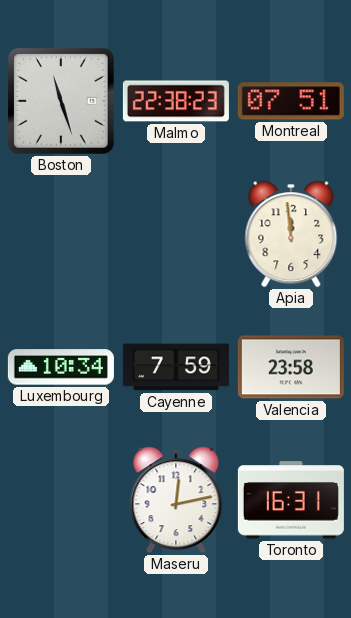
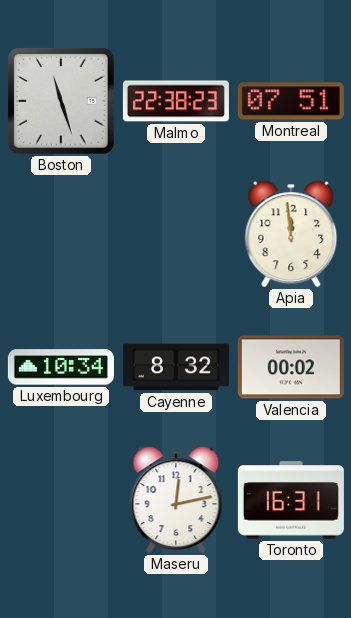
Cayenne: 7:59 -> 8:32
Valencia: 23:58 -> 00:02
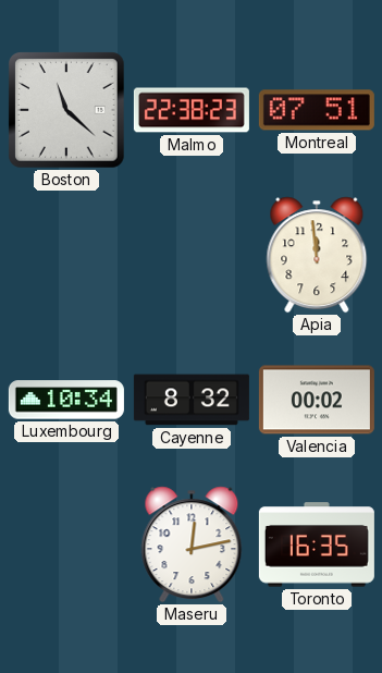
Boston: 11:27 -> 11:22
Toronto: 16:31 -> 16:35
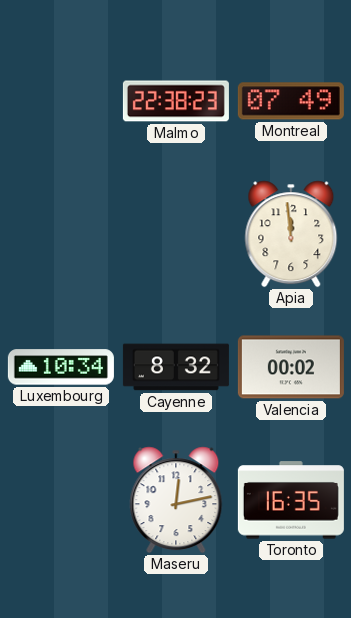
Boston: 11:22 -> none
Montreal: 07:51 -> 07:49
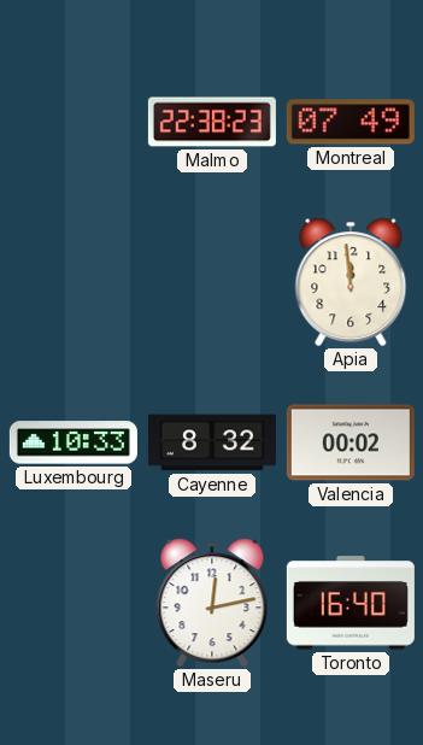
Luxembourg: 10:34 -> 10:33
Toronto: 16:35 -> 16:40
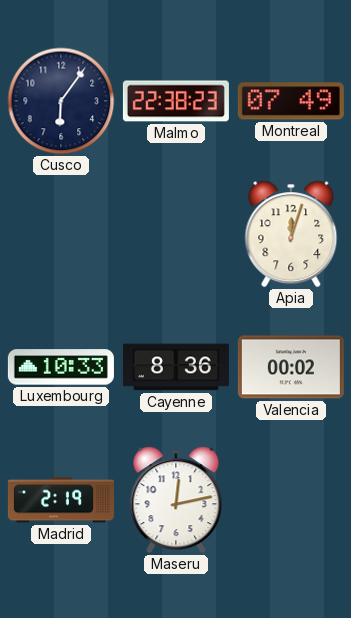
Cusco: none -> 6:06
Apia: 11:59 -> 12:03
Cayenne: 8:32 -> 8:36
Madrid: none -> 2:19
Toronto: 16:40 -> none
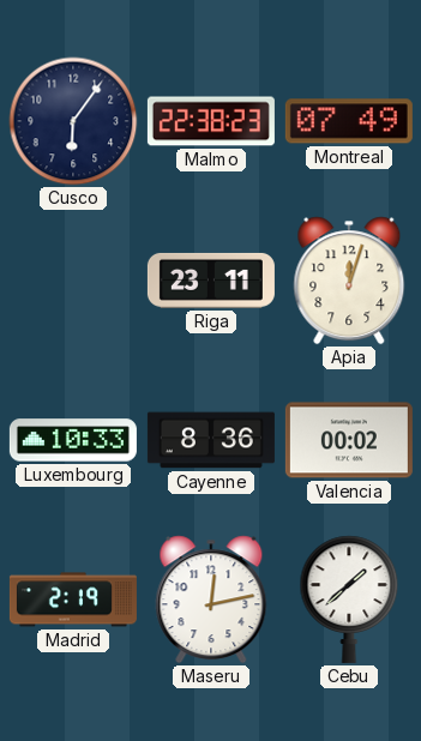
Riga: none -> 23:11
Cebu: none -> 1:38
